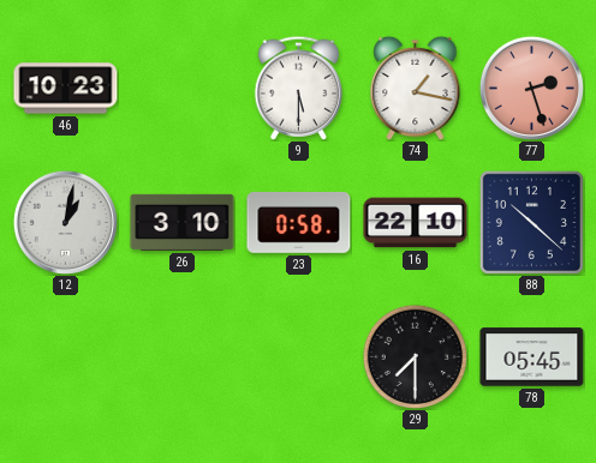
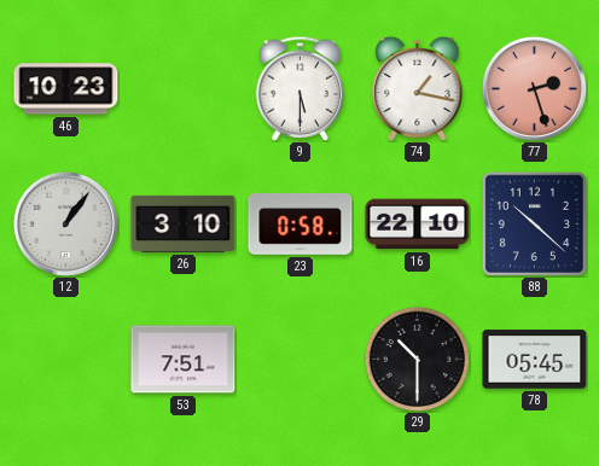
12: 1:02 -> 1:06
53: none -> 7:51
29: 7:30 -> 10:30
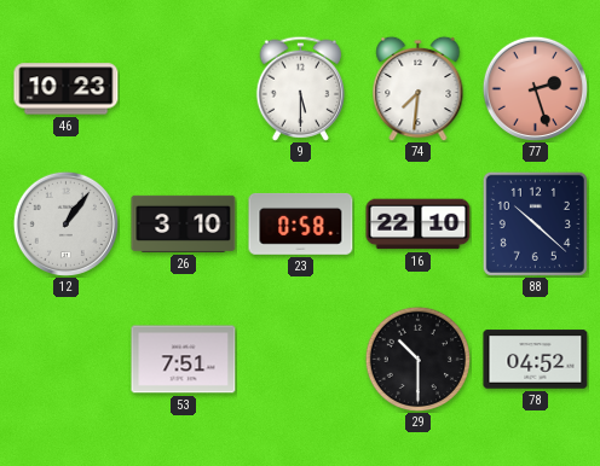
74: 1:17 -> 7:31
78: 05:45 -> 04:52
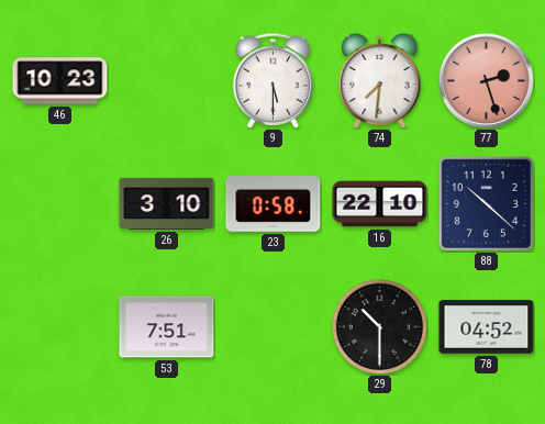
12: 1:06 -> none
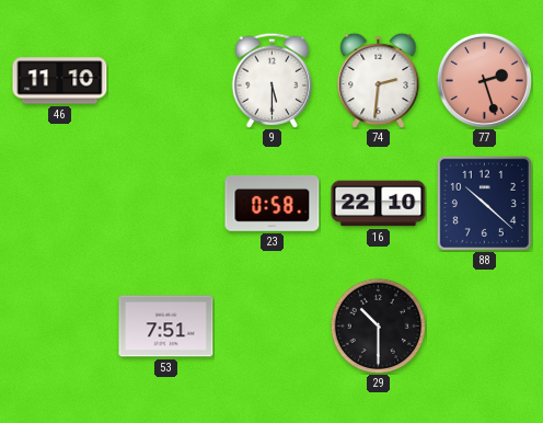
46: 10:23 -> 11:10
74: 7:31 -> 2:31
26: 3:10 -> none
78: 04:52 -> none
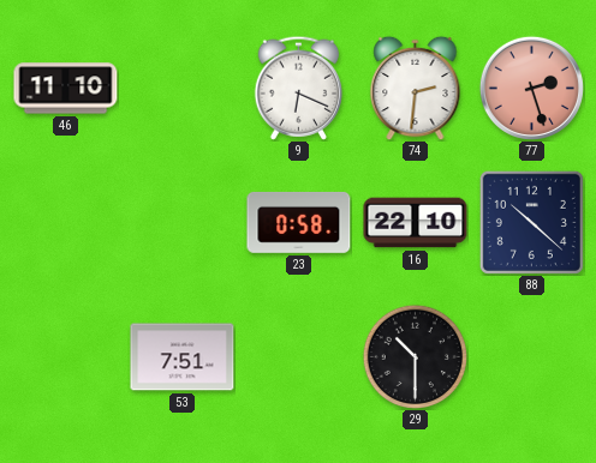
9: 5:30 -> 6:19
